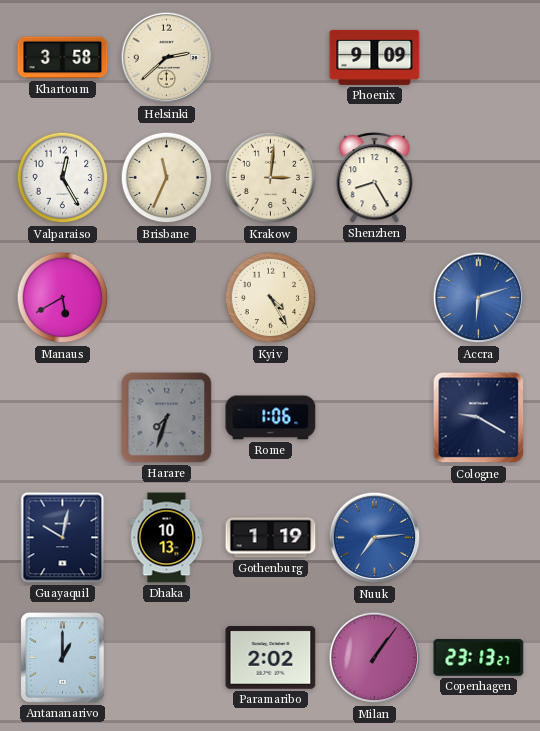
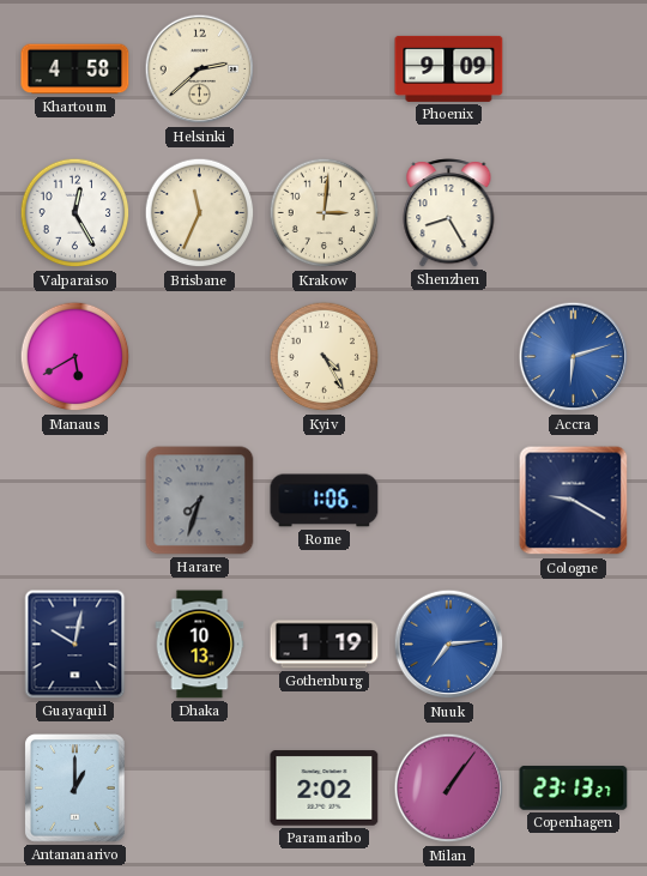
Khartoum: 3:58 -> 4:58
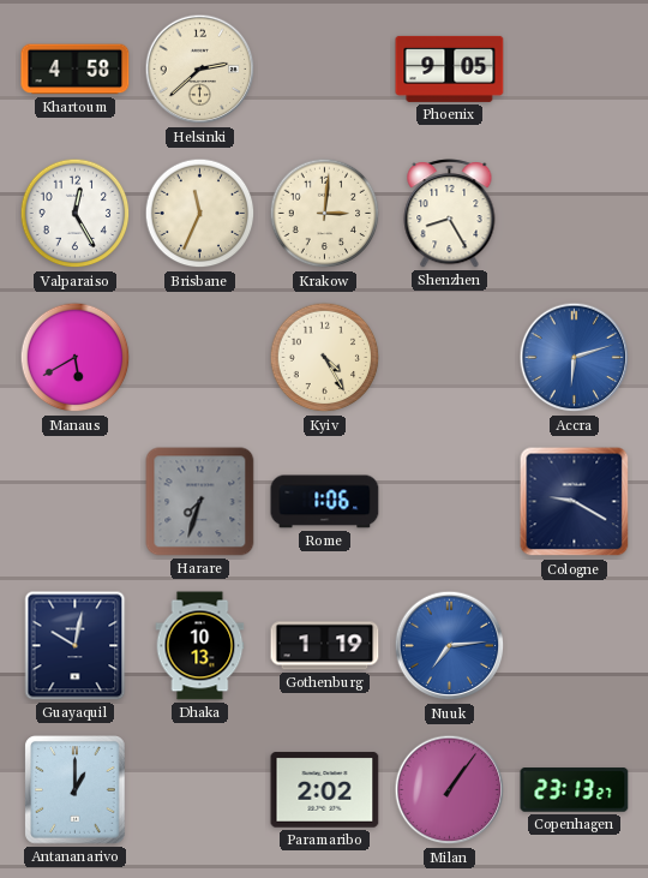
Phoenix: 9:09 -> 9:05
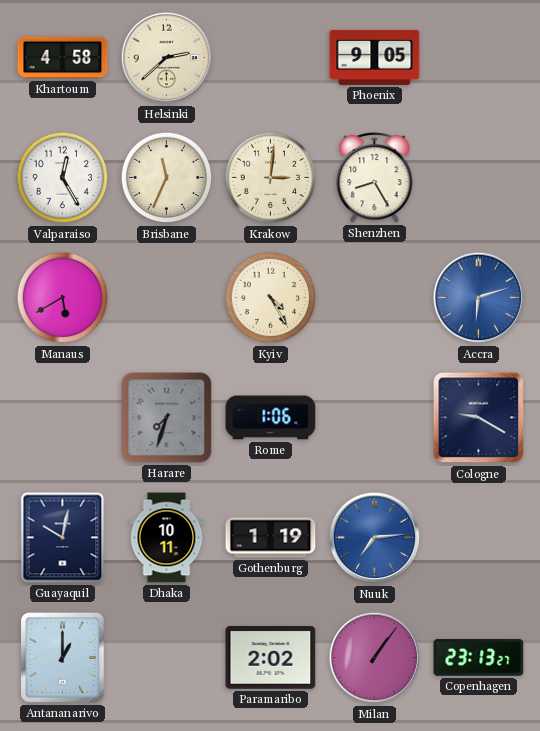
Dhaka: 10:13 -> 10:11
